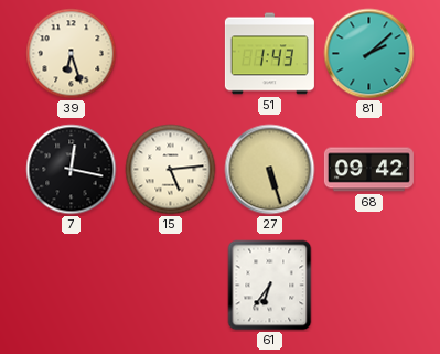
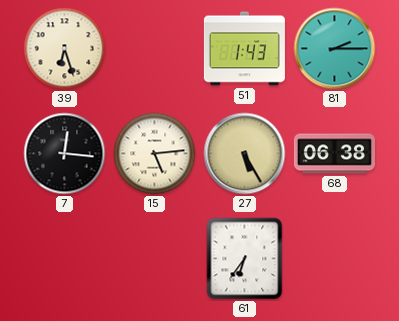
81: 2:08 -> 2:15
7: 12:17 -> 12:16
27: 5:27 -> 5:25
68: 09:42 -> 06:38
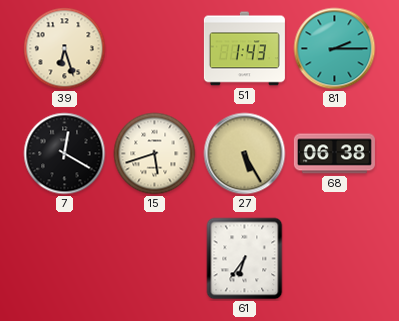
7: 12:16 -> 12:20
15: 5:14 -> 5:42
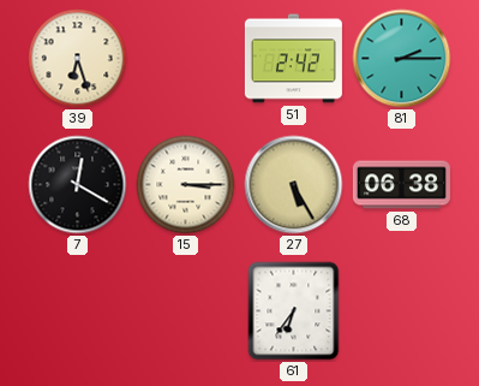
51: 1:43 -> 2:42
15: 5:42 -> 3:15
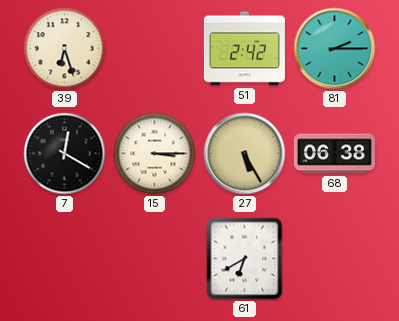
61: 6:36 -> 6:40
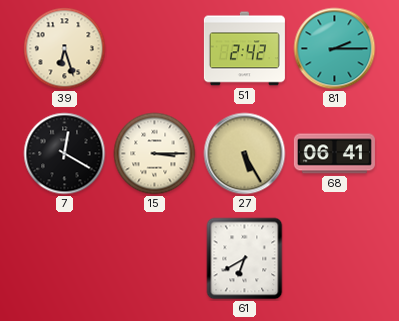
68: 06:38 -> 06:41
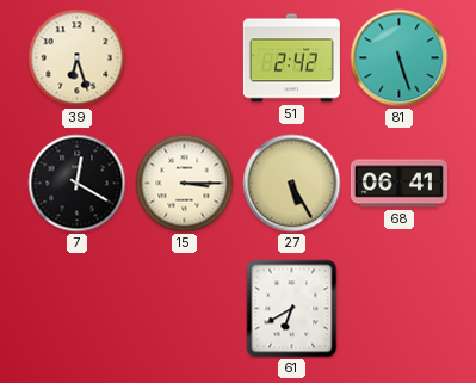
81: 2:15 -> 5:27
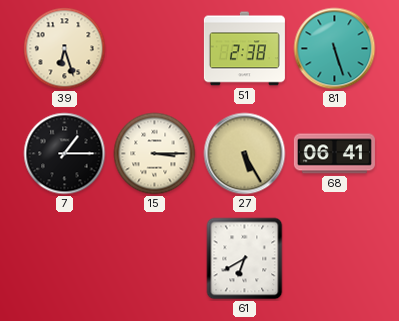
51: 2:42 -> 2:38
7: 12:20 -> 1:15
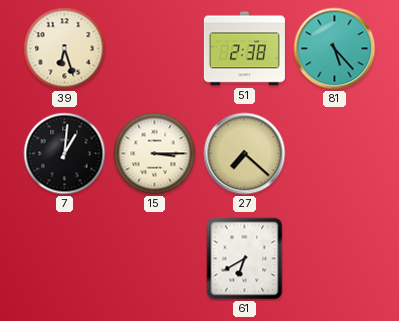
81: 5:27 -> 5:23
7: 1:15 -> 1:01
27: 5:25 -> 7:22
68: 06:41 -> none
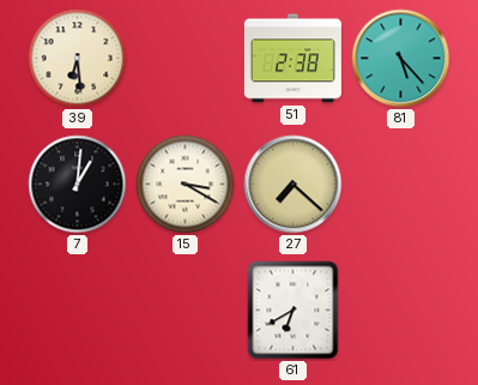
39: 6:27 -> 6:29
15: 3:15 -> 3:20
